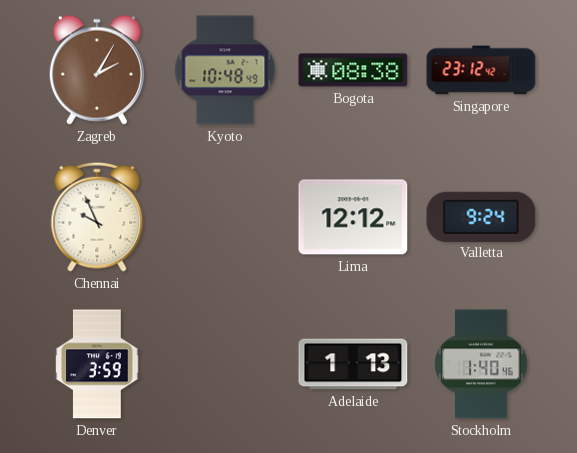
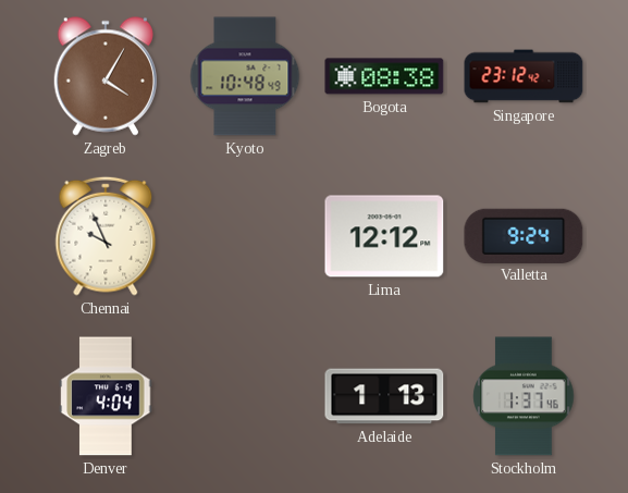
Zagreb: 2:05 -> 4:05
Denver: 3:59 -> 4:04
Stockholm: 1:40 -> 1:37
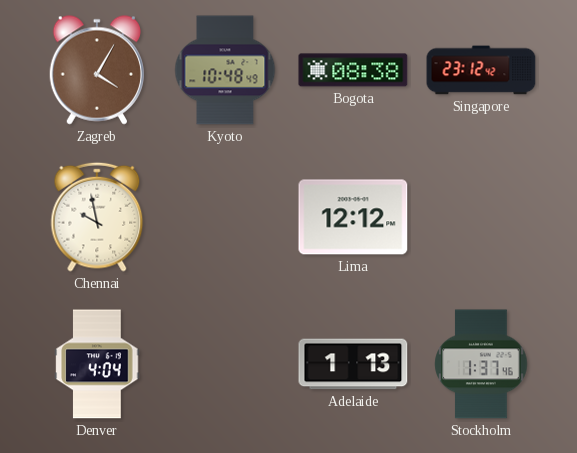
Chennai: 9:56 -> 9:58
Valletta: 9:24 -> none
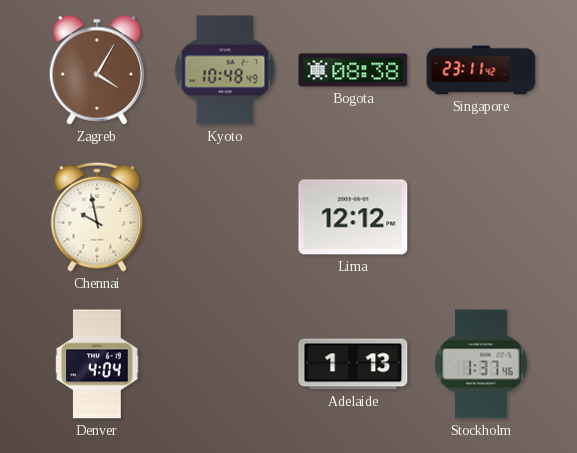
Singapore: 23:12 -> 23:11
